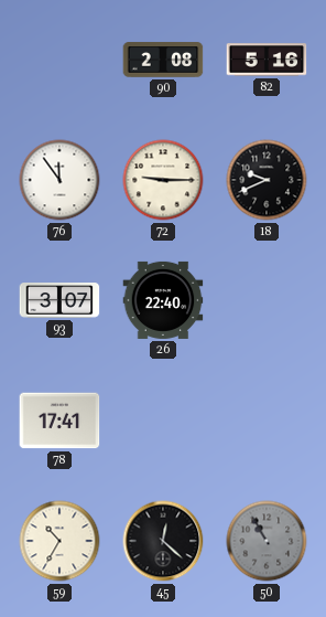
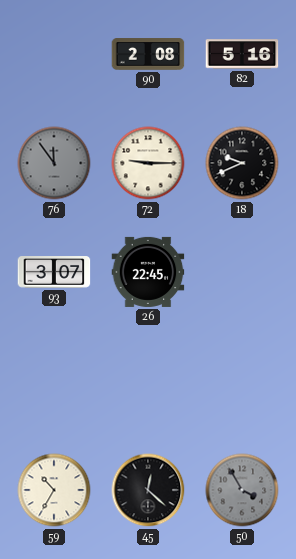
76 dial: white -> grey
26: 22:40 -> 22:45
78: 17:41 -> none
50: 10:55 -> 3:55
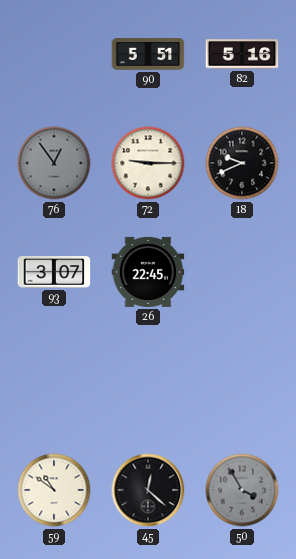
90: 2:08 -> 5:51
76: 11:54 -> 12:54
59: 10:35 -> 10:51
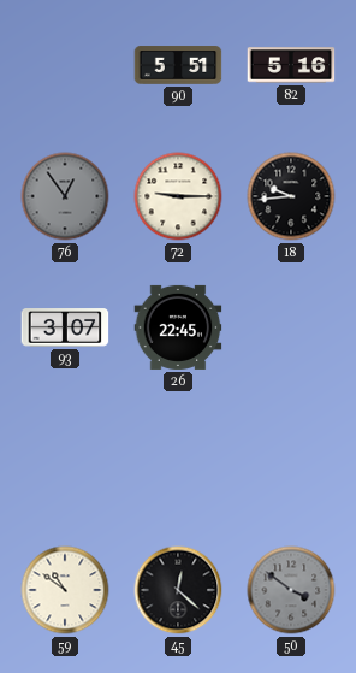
18: 9:41 -> 9:44
50: 3:55 -> 3:51
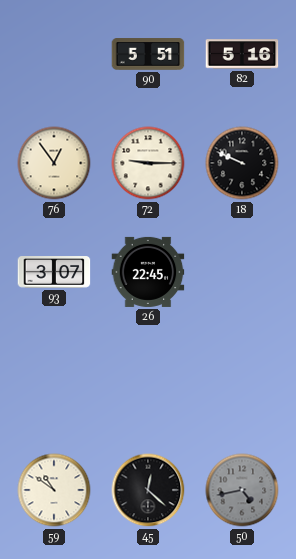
76 dial: grey -> cream
18: 9:44 -> 9:49
50: 3:51 -> 4:43
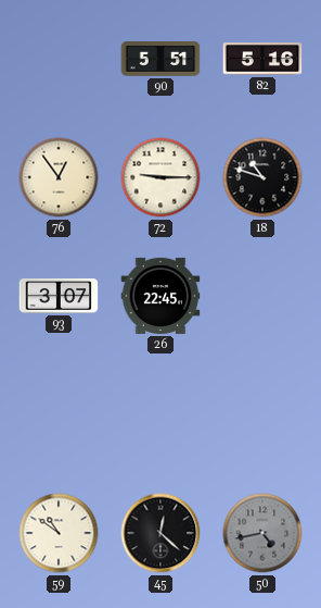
18: 9:49 -> 10:48
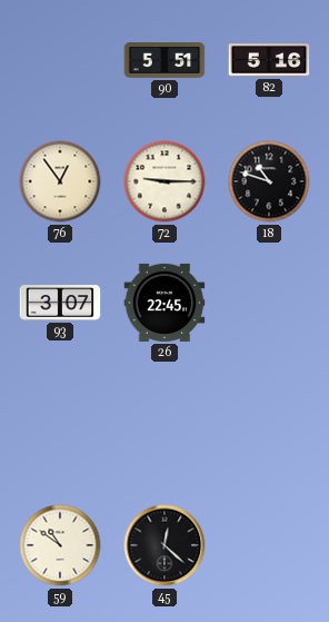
50: 4:43 -> none
